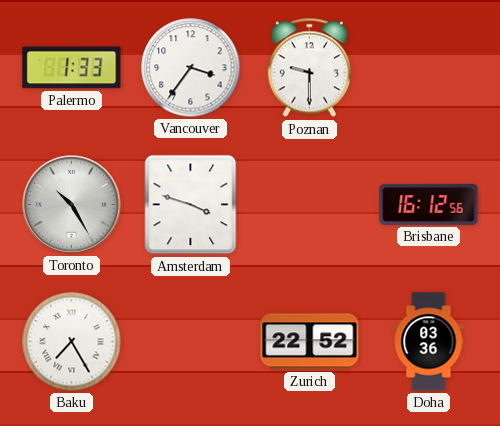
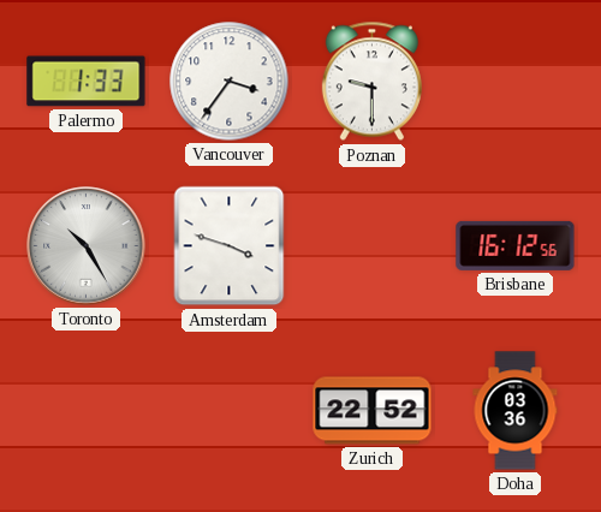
Baku: 7:25 -> none
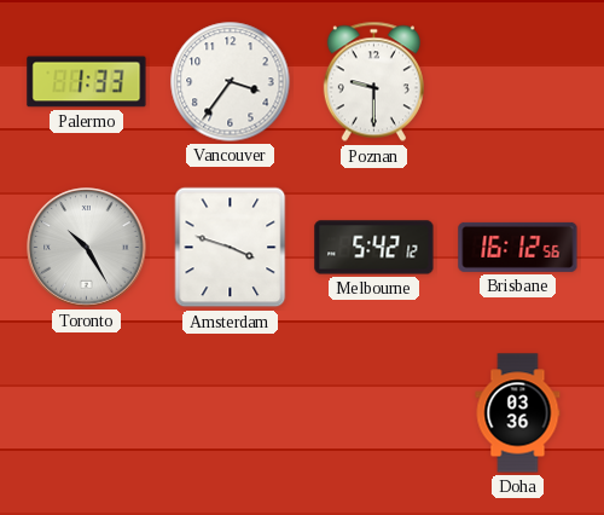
Melbourne: none -> 5:42
Zurich: 22:52 -> none
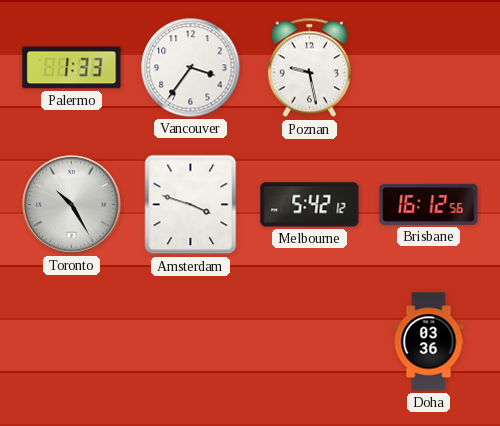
Poznan: 9:30 -> 9:28
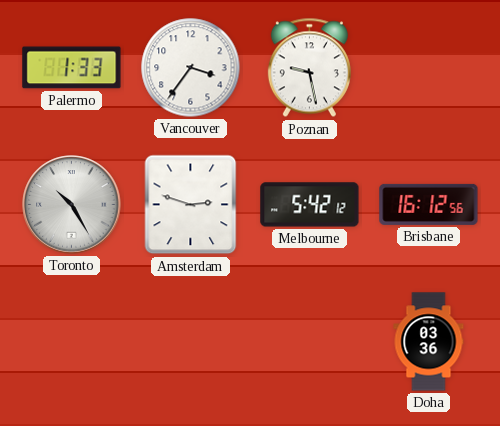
Amsterdam: 3:48 -> 2:48
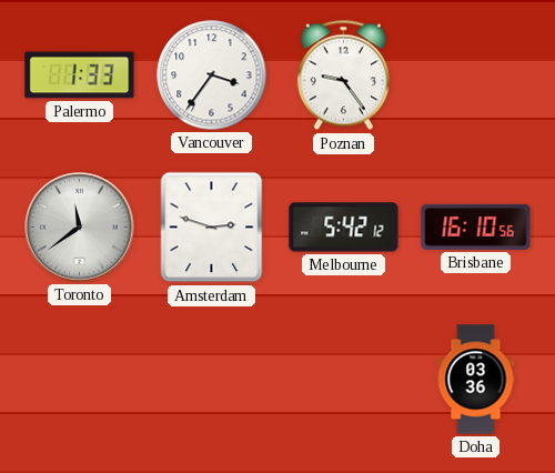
Poznan: 9:28 -> 9:24
Toronto: 10:25 -> 11:39
Brisbane: 16:12 -> 16:10
